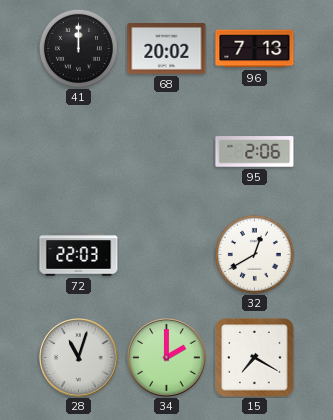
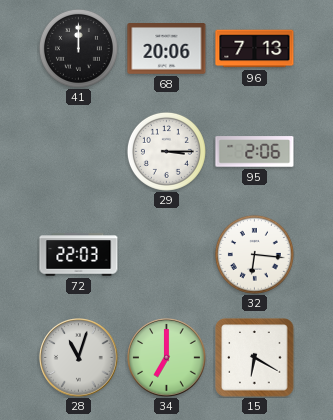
68: 20:02 -> 20:06
29: none -> 3:15
32: 12:40 -> 6:16
34: 2:00 -> 7:00
15: 7:20 -> 6:20
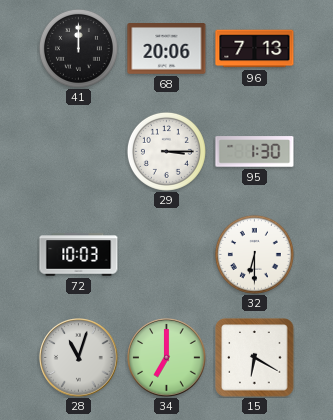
95: 2:06 -> 1:30
72: 22:03 -> 10:03
32: 6:16 -> 6:30
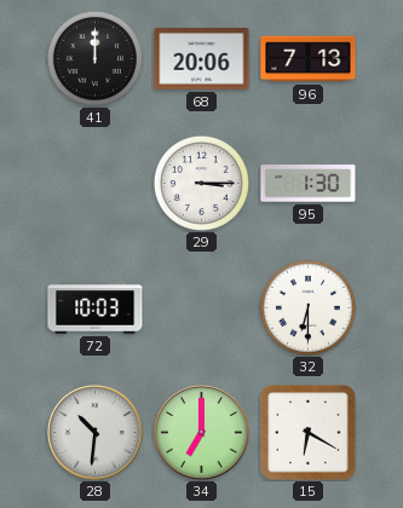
28: 11:03 -> 10:31
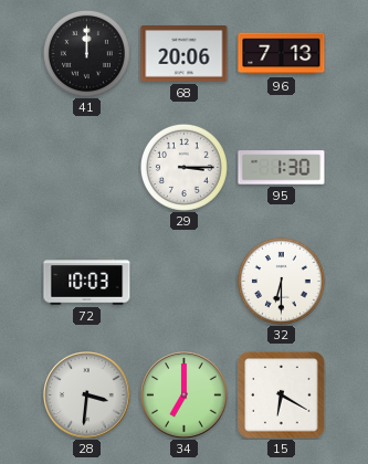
28: 10:31 -> 3:31
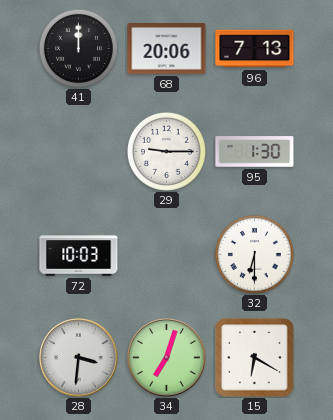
29: 3:15 -> 9:15
34: 7:00 -> 7:03
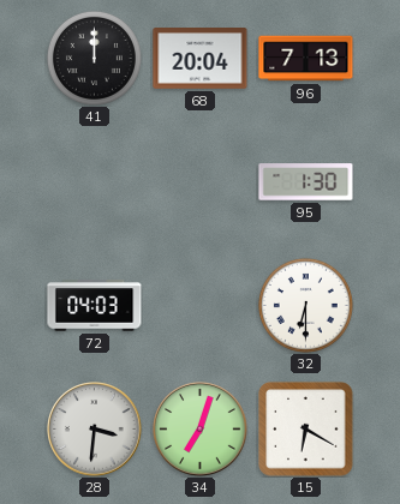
68: 20:06 -> 20:04
29: 9:15 -> none
72: 10:03 -> 04:03
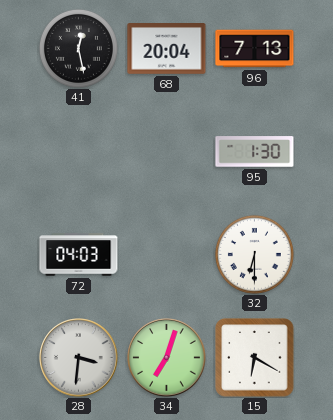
41: 12:00 -> 12:28
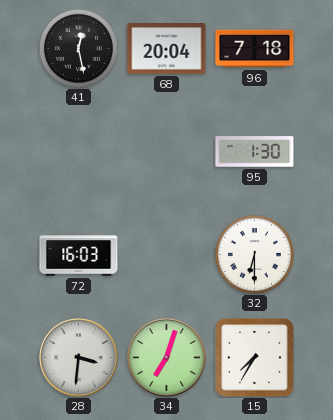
96: 7:13 -> 7:18
72: 04:03 -> 16:03
15: 6:20 -> 7:35
